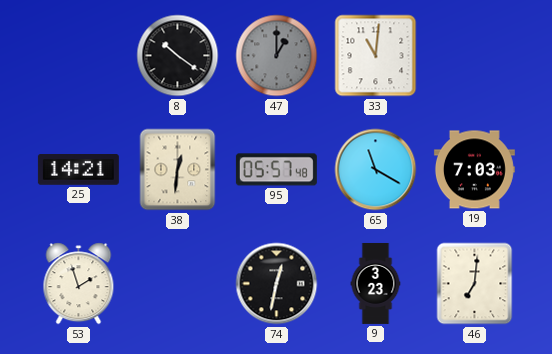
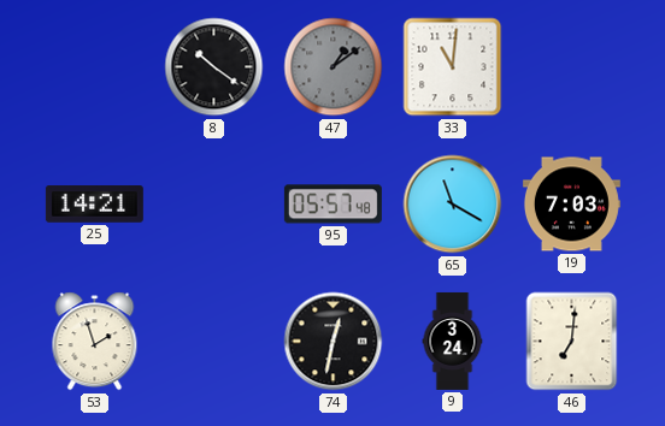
47: 1:00 -> 1:09
38: 12:31 -> none
9: 3:23 -> 3:24
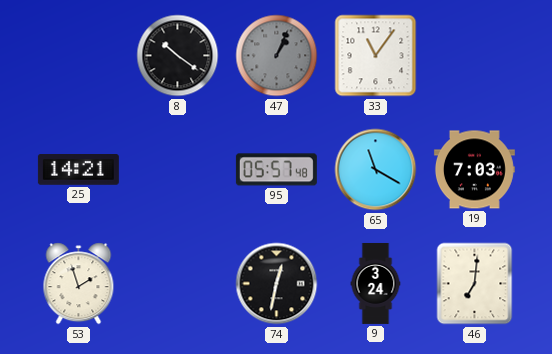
47: 1:09 -> 1:04
33: 11:01 -> 11:06
